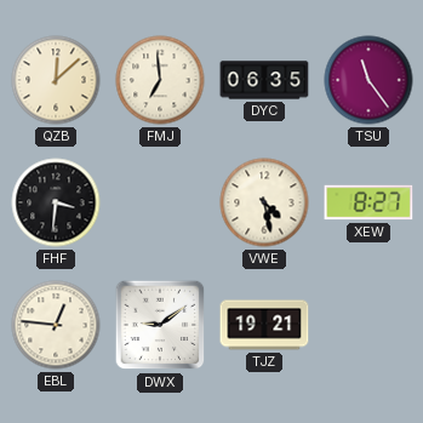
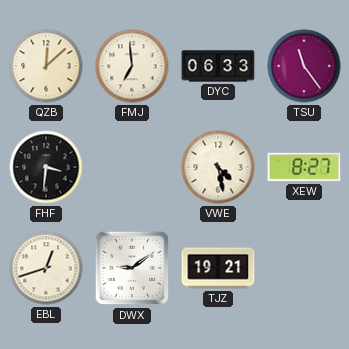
DYC: 06:35 -> 06:33
EBL: 12:46 -> 12:42
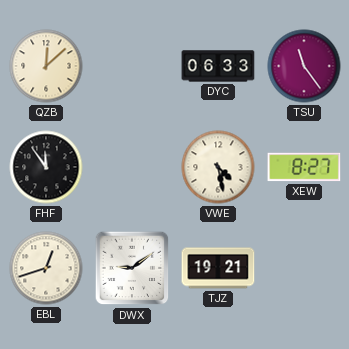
FMJ: 6:59 -> none
FHF: 3:31 -> 11:54
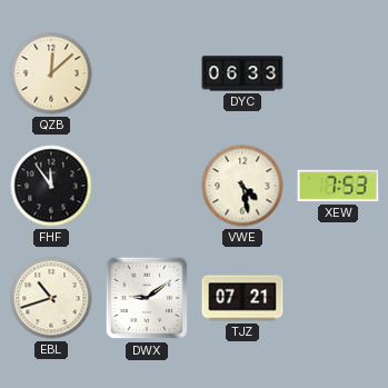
TSU: 11:24 -> none
XEW: 8:27 -> 7:53
EBL: 12:42 -> 10:42
TJZ: 19:21 -> 07:21
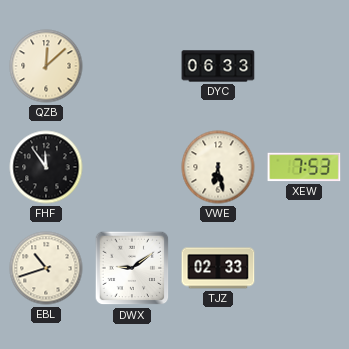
VWE: 4:28 -> 6:28
TJZ: 07:21 -> 02:33
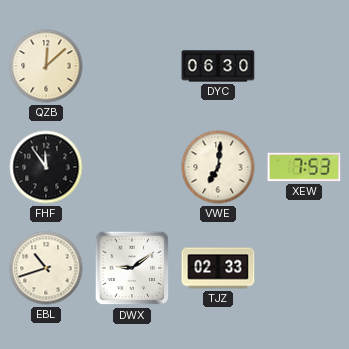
DYC: 06:33 -> 06:30
VWE: 6:28 -> 7:01
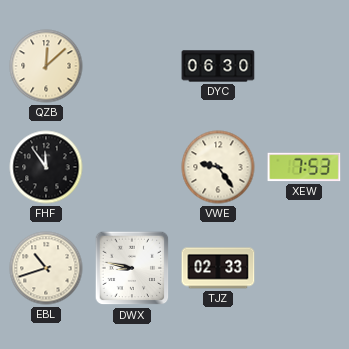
VWE: 7:01 -> 9:24
DWX: 9:09 -> 8:47
